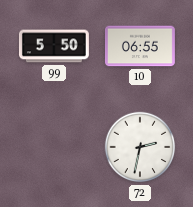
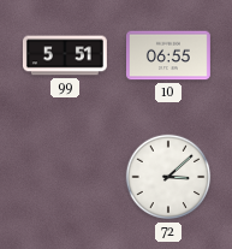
99: 5:50 -> 5:51
72: 2:32 -> 3:08
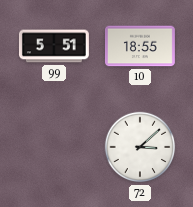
10: 06:55 -> 18:55
